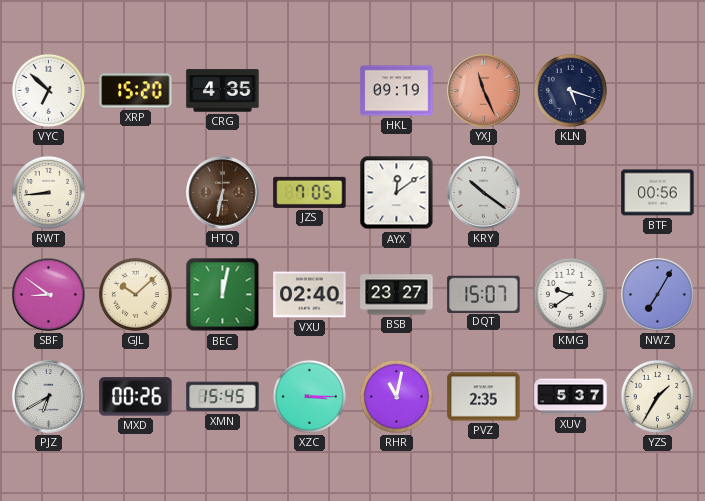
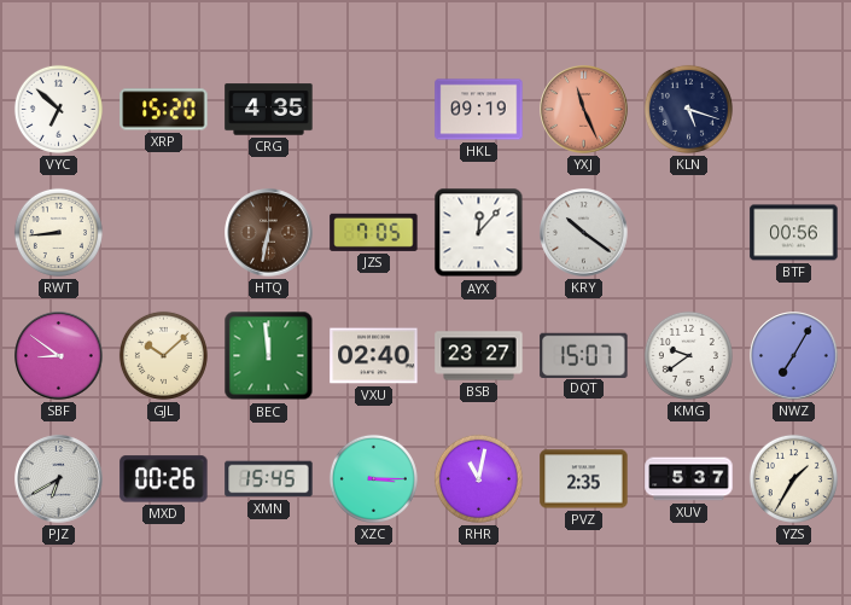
AYX: 12:09 -> 12:07
BEC: 12:02 -> 11:59
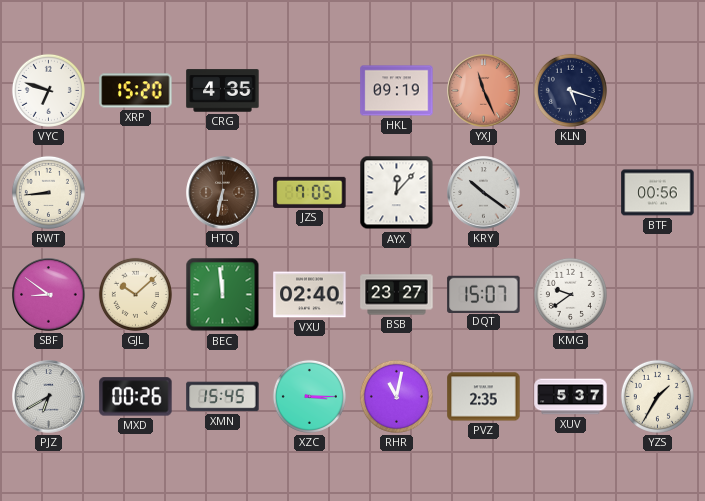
VYC: 6:52 -> 6:48
NWZ: 7:05 -> none
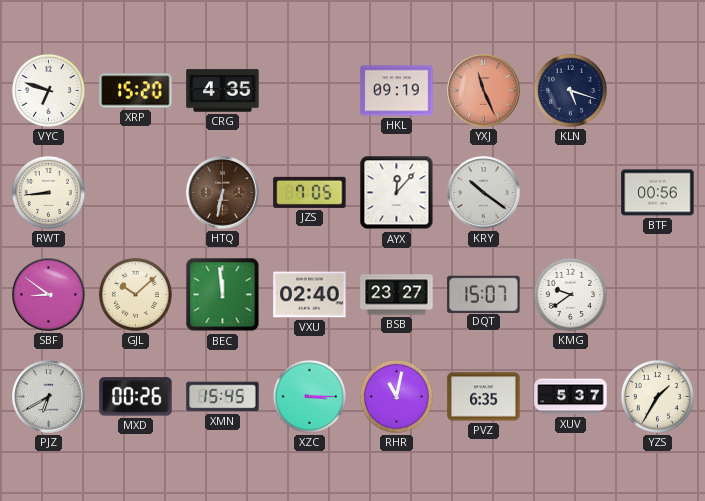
PVZ: 2:35 -> 6:35
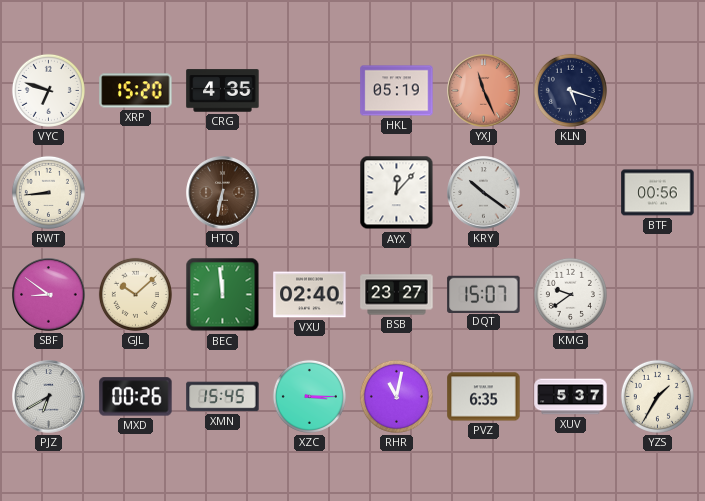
HKL: 09:19 -> 05:19
JZS: 7:05 -> none
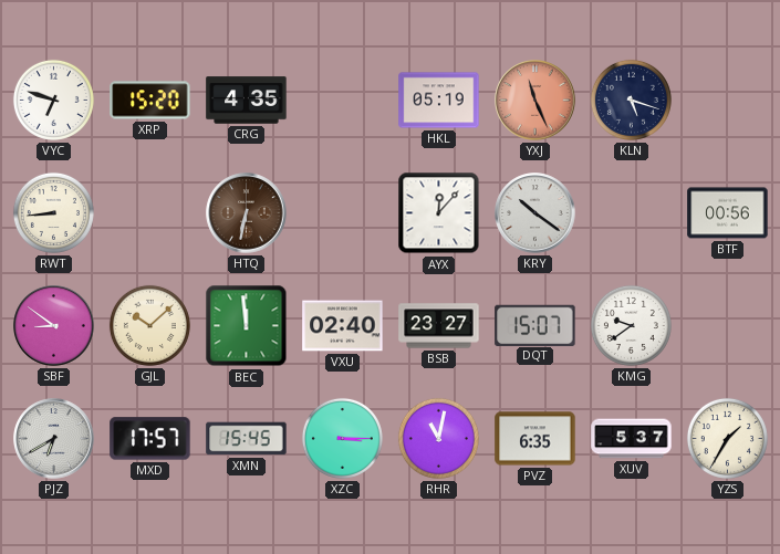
MXD: 00:26 -> 17:57
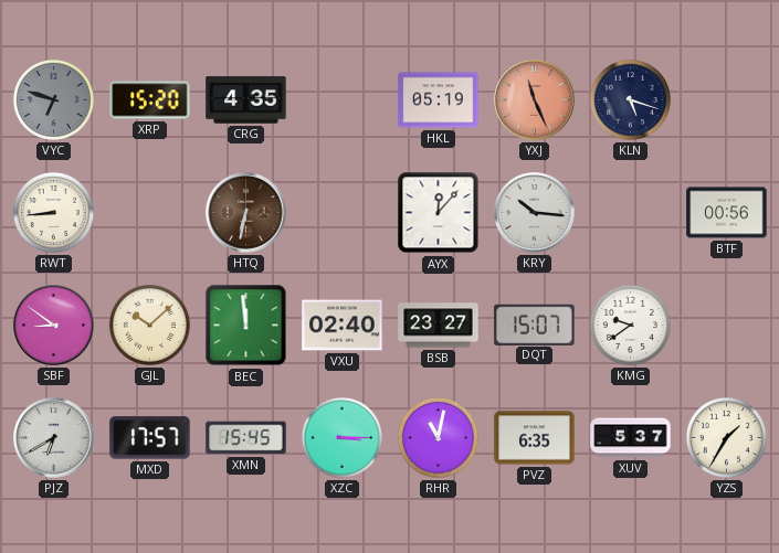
VYC dial: white -> grey
KRY: 10:21 -> 10:16
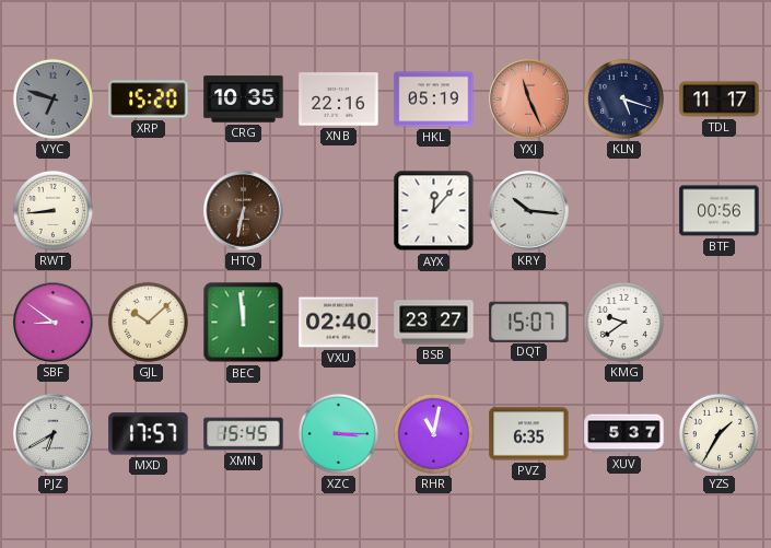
CRG: 4:35 -> 10:35
XNB: none -> 22:16
TDL: none -> 11:17
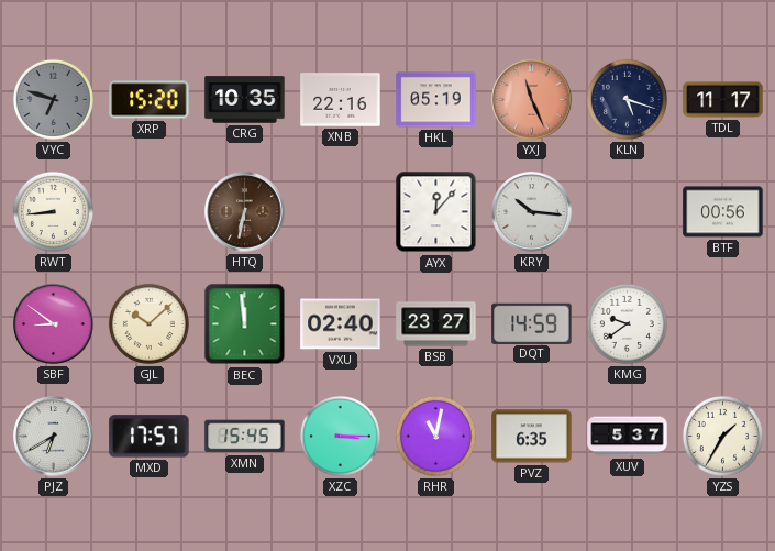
DQT: 15:07 -> 14:59
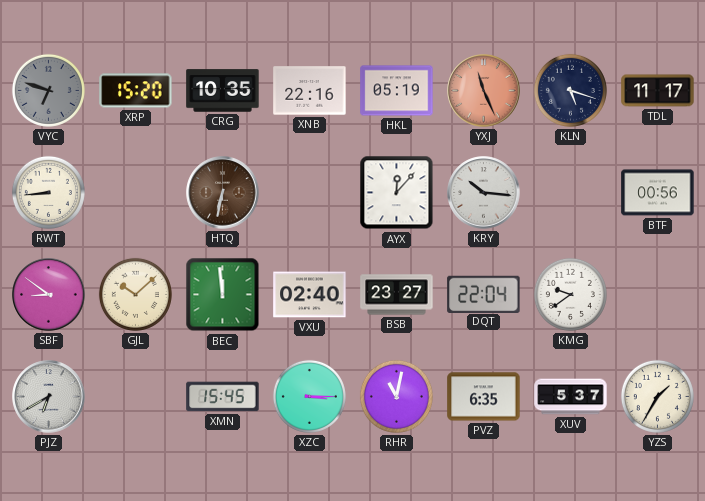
DQT: 14:59 -> 22:04
MXD: 17:57 -> none
